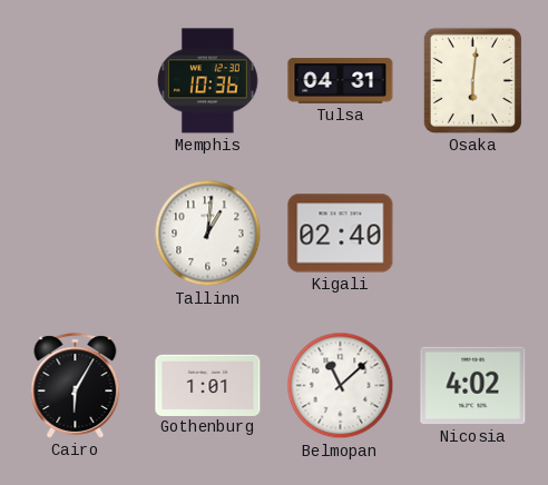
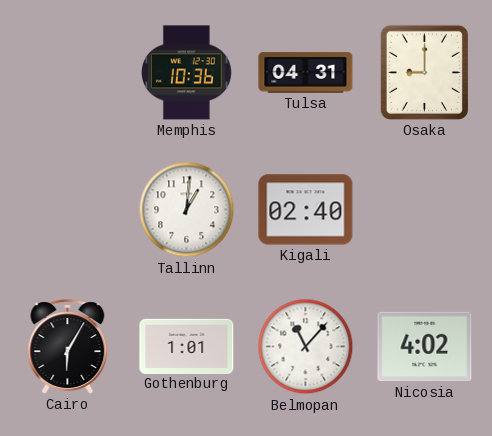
Osaka: 6:01 -> 9:00
Belmopan: 11:08 -> 11:07
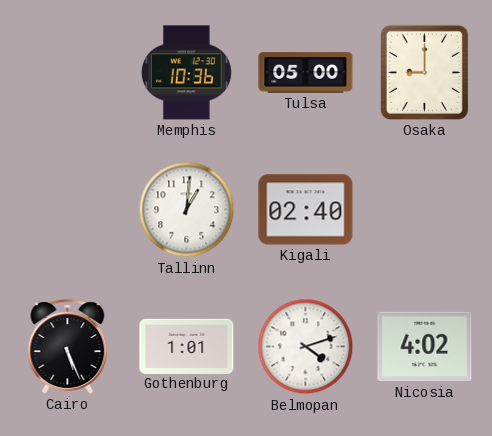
Tulsa: 04:31 -> 05:00
Cairo: 6:05 -> 5:26
Belmopan: 11:07 -> 4:12
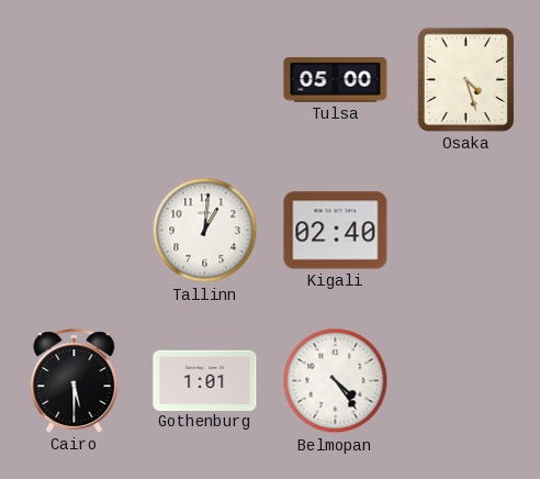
Memphis: 10:36 -> none
Osaka: 9:00 -> 4:27
Cairo: 5:26 -> 5:30
Belmopan: 4:12 -> 4:24
Nicosia: 4:02 -> none
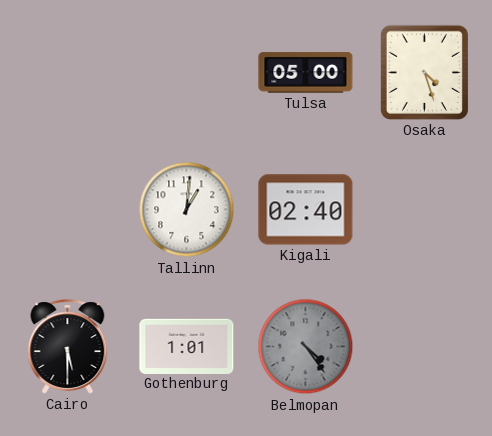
Belmopan dial: white -> grey
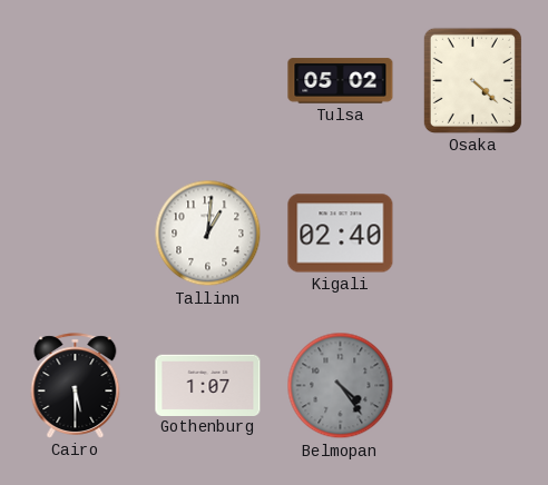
Tulsa: 05:00 -> 05:02
Osaka: 4:27 -> 4:22
Gothenburg: 1:01 -> 1:07
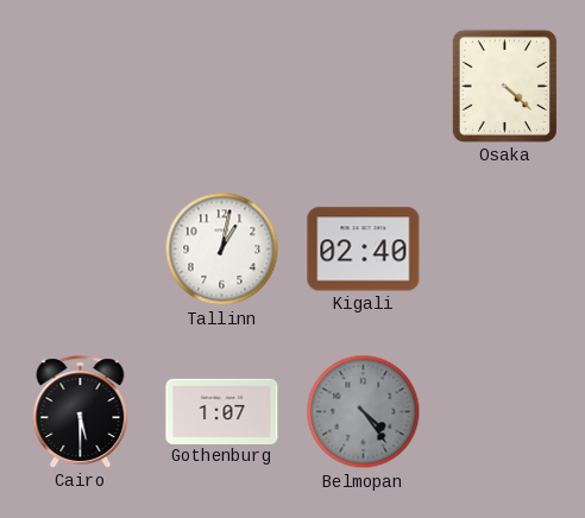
Tulsa: 05:02 -> none
Tallinn: 1:01 -> 1:02
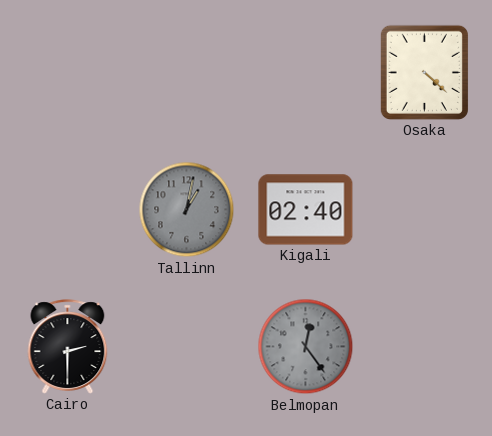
Tallinn dial: white -> grey
Cairo: 5:30 -> 2:30
Gothenburg: 1:07 -> none
Belmopan: 4:24 -> 12:24
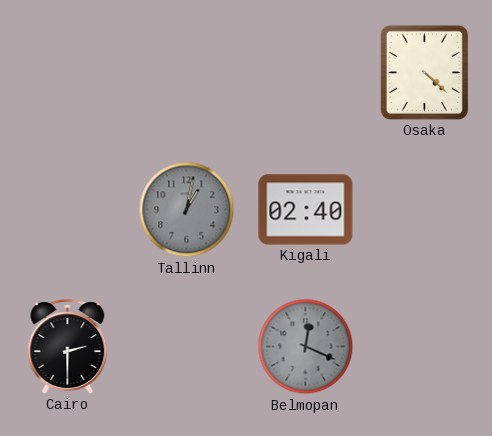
Belmopan: 12:24 -> 12:19
